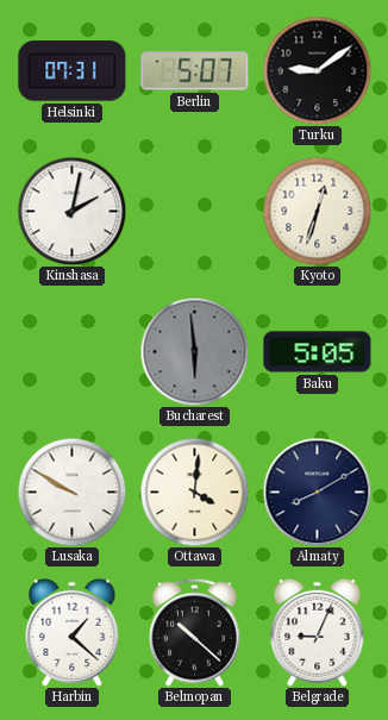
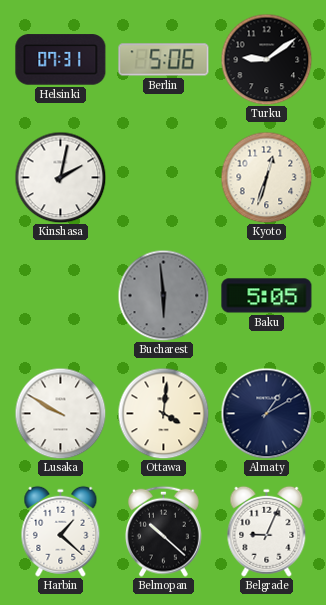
Berlin: 5:07 -> 5:06
Almaty: 8:10 -> 1:10
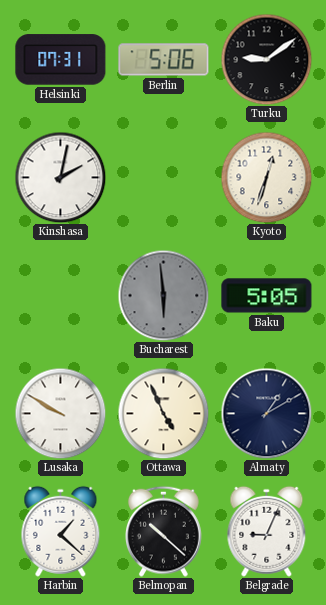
Ottawa: 4:01 -> 4:56
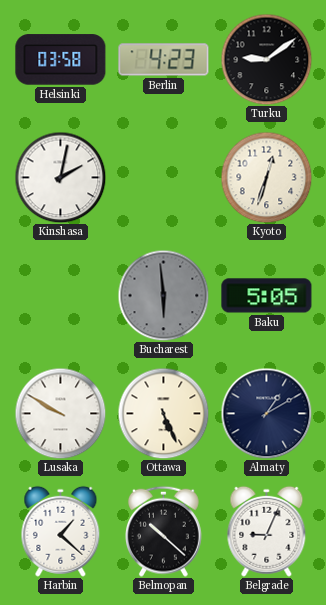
Helsinki: 07:31 -> 03:58
Berlin: 5:06 -> 4:23
Ottawa: 4:56 -> 5:26
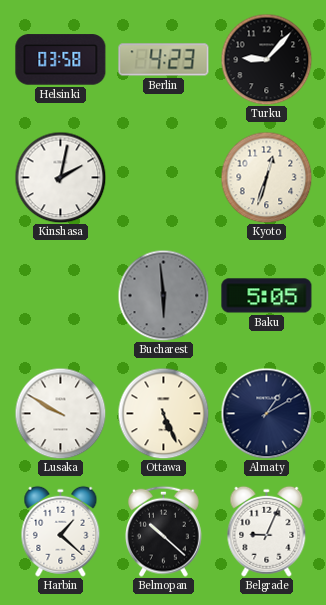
Turku: 9:09 -> 9:07
